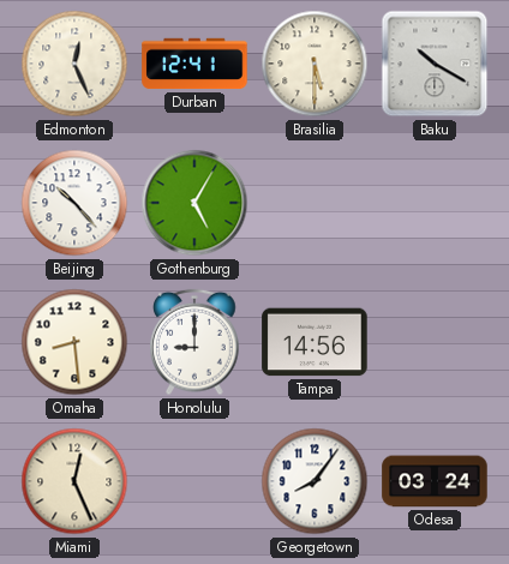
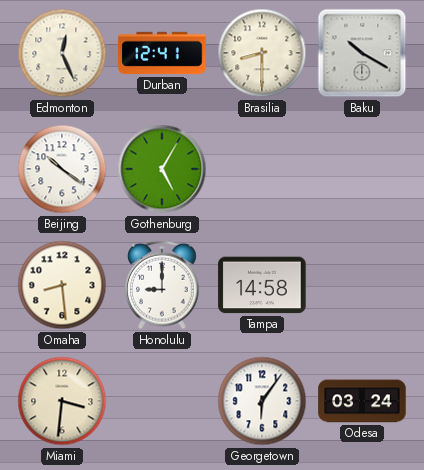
Brasilia: 5:30 -> 8:30
Beijing: 10:23 -> 10:21
Tampa: 14:56 -> 14:58
Miami: 12:26 -> 3:31
Georgetown: 8:06 -> 6:06
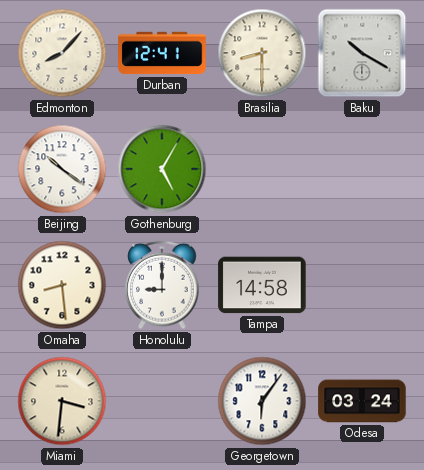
Edmonton: 12:26 -> 8:07
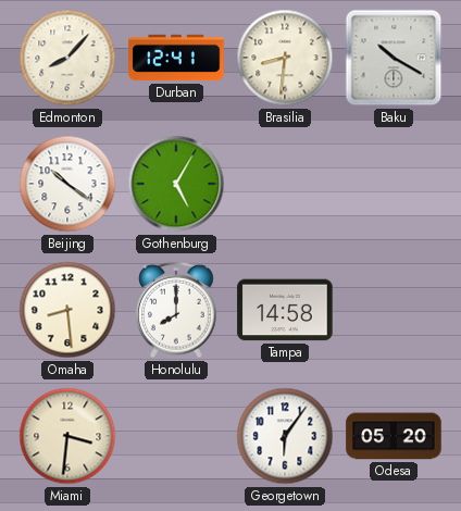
Brasilia: 8:30 -> 8:31
Honolulu: 9:00 -> 8:00
Odesa: 03:24 -> 05:20
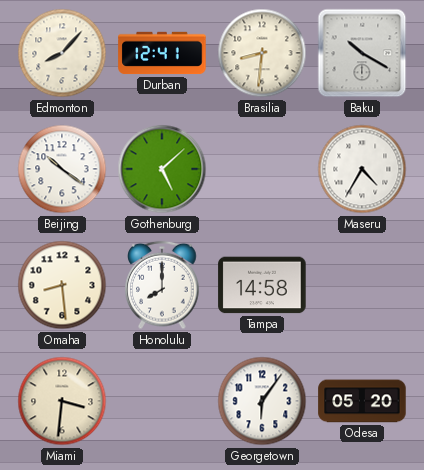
Gothenburg: 5:05 -> 5:08
Maseru: none -> 4:35
